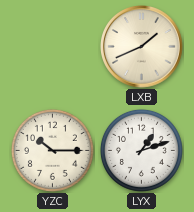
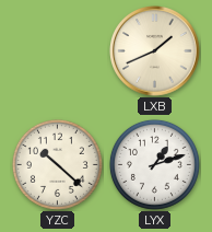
YZC: 10:15 -> 10:22
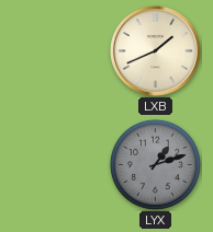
YZC: 10:22 -> none
LYX dial: white -> grey
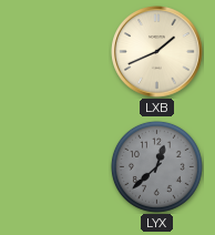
LYX: 1:12 -> 12:38
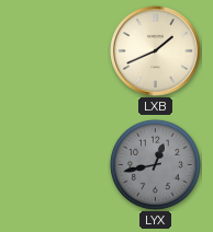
LYX: 12:38 -> 12:43
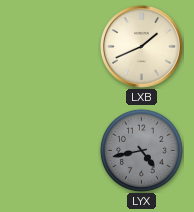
LYX: 12:43 -> 4:43
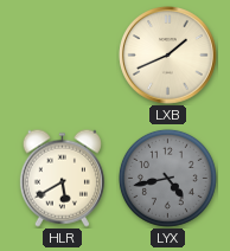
HLR: none -> 5:40
